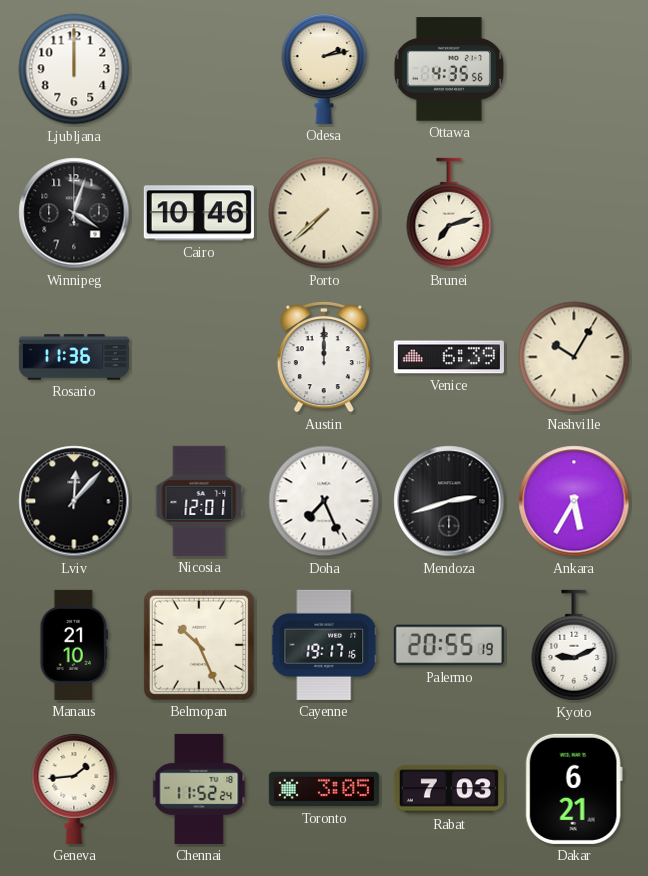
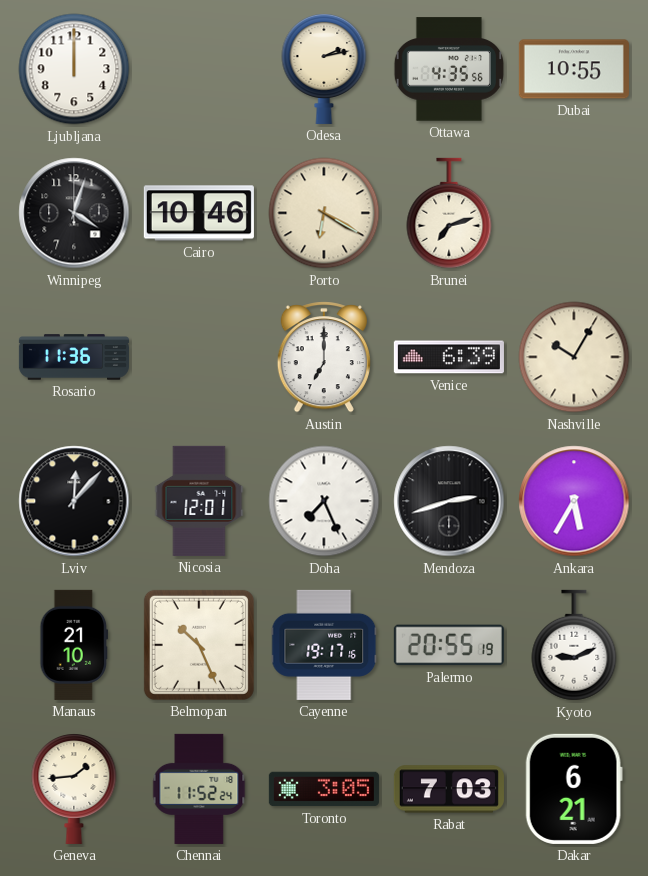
Dubai: none -> 10:55
Porto: 7:38 -> 6:20
Austin: 12:00 -> 7:00
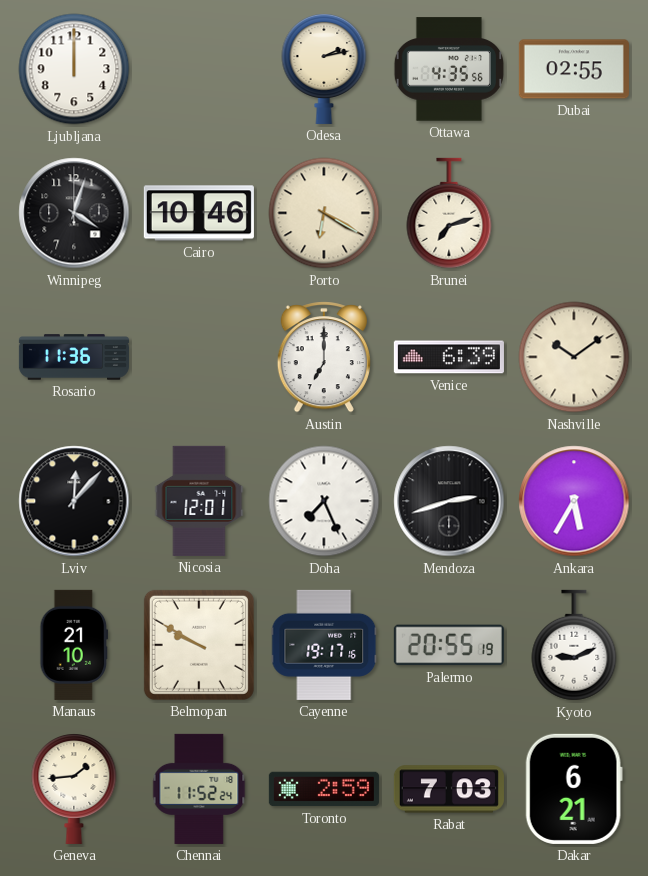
Dubai: 10:55 -> 02:55
Nashville: 10:05 -> 10:09
Belmopan: 10:26 -> 9:50
Toronto: 3:05 -> 2:59
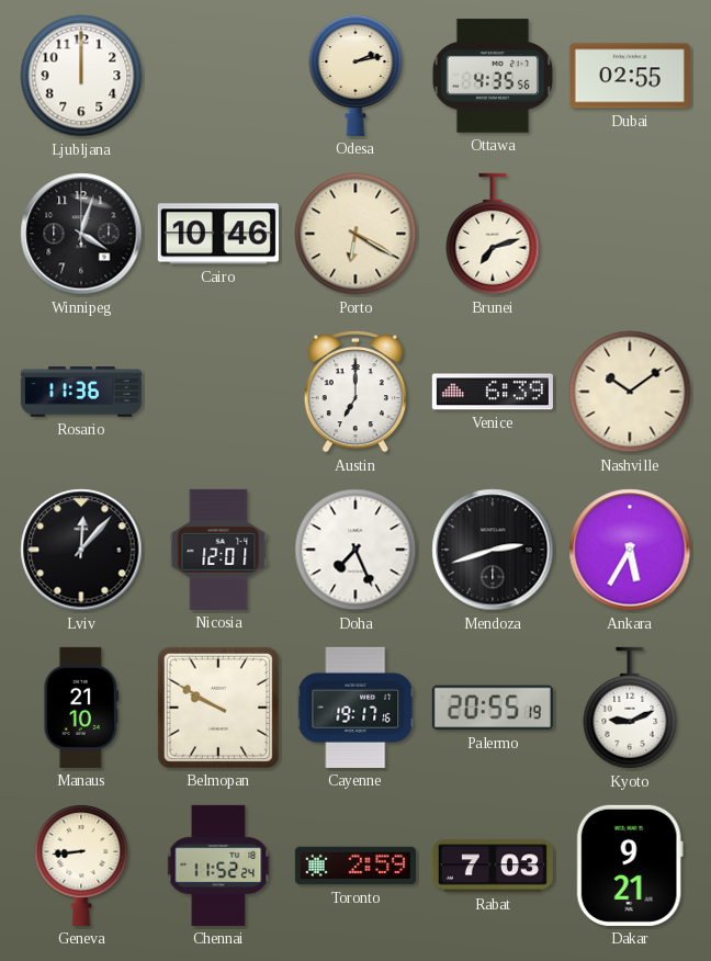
Geneva: 1:44 -> 8:44
Dakar: 6:21 -> 9:21
